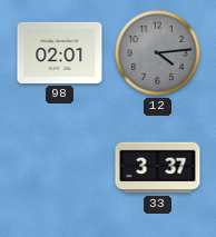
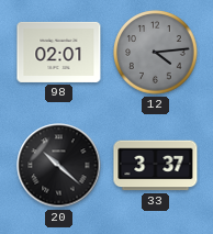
20: none -> 10:22
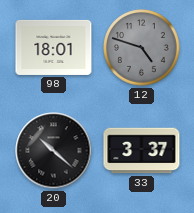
98: 02:01 -> 18:01
12: 4:14 -> 4:48
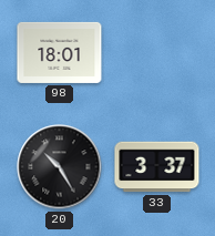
12: 4:48 -> none
20: 10:22 -> 10:25
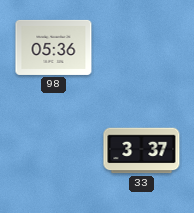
98: 18:01 -> 05:36
20: 10:25 -> none
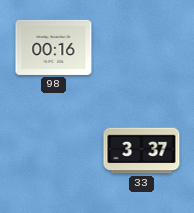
98: 05:36 -> 00:16
